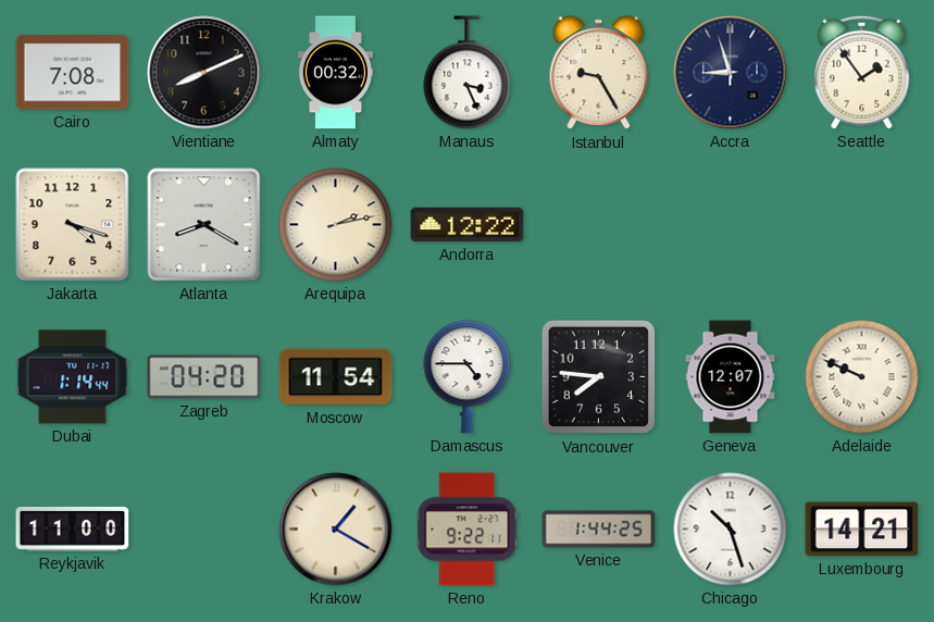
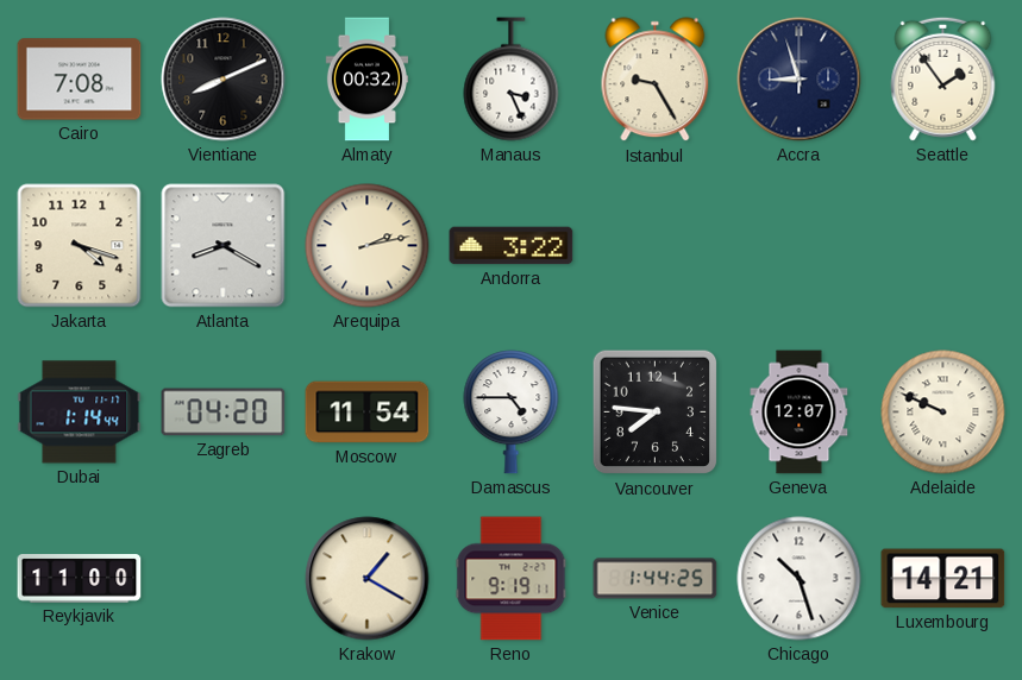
Andorra: 12:22 -> 3:22
Reno: 9:22 -> 9:19
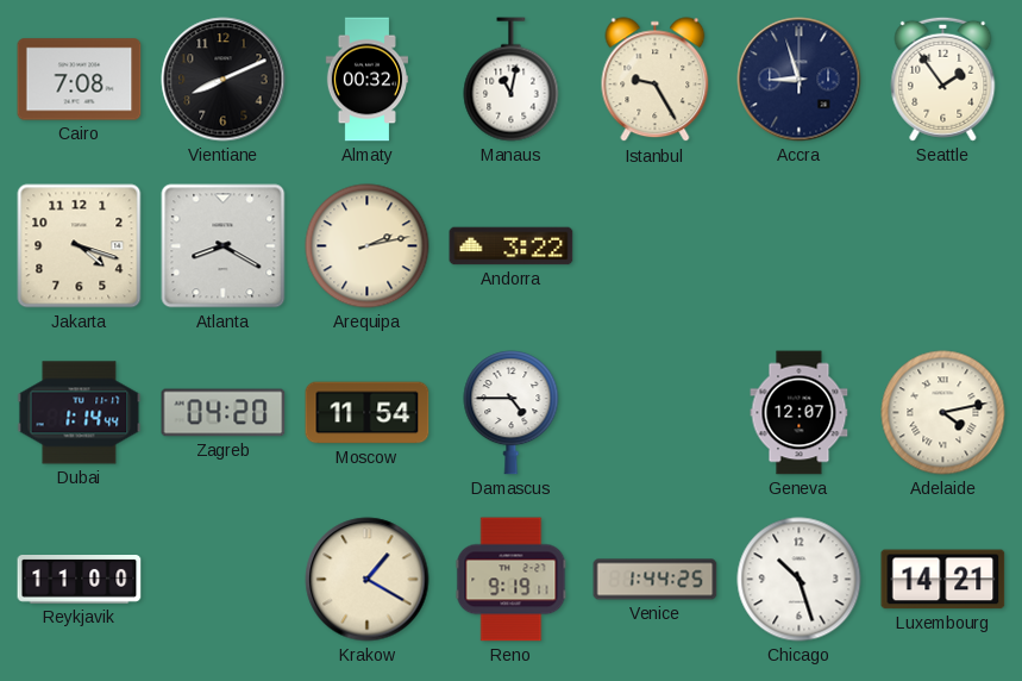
Manaus: 3:26 -> 11:02
Vancouver: 7:46 -> none
Adelaide: 9:49 -> 4:13
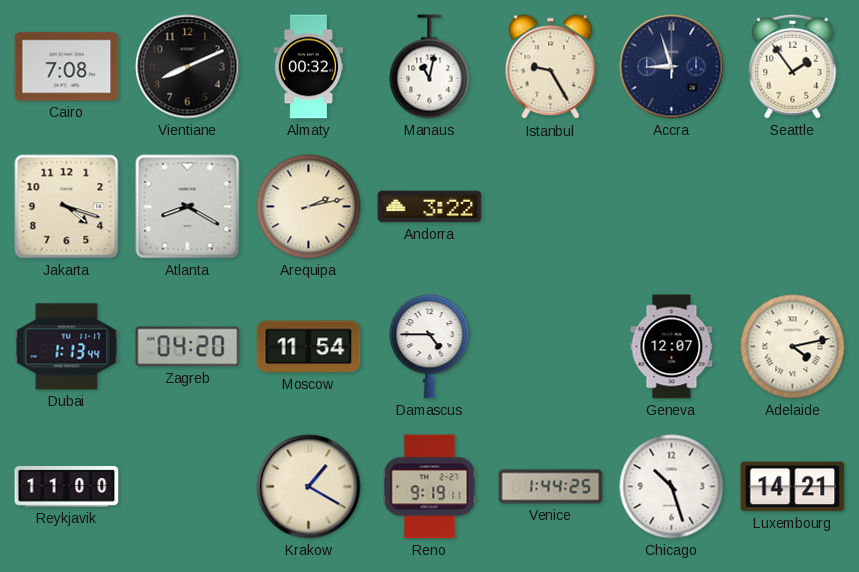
Dubai: 1:14 -> 1:13
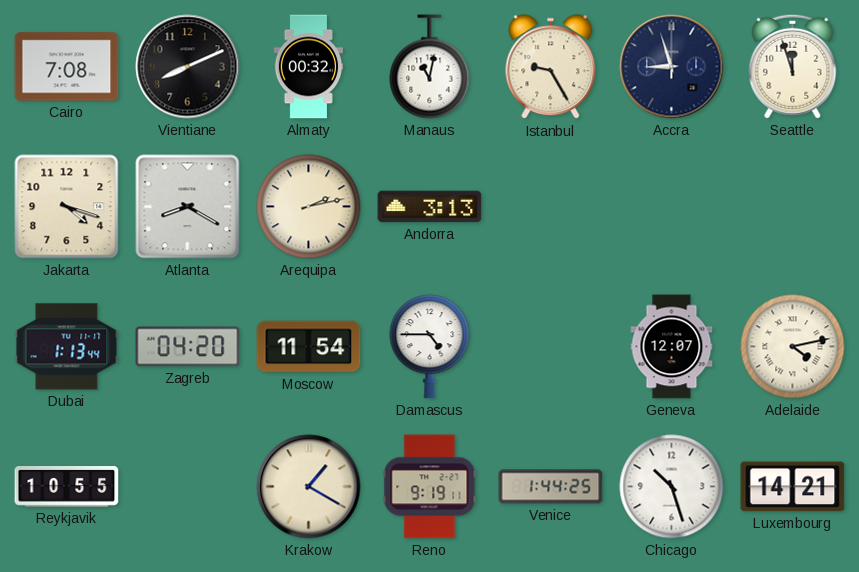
Seattle: 1:54 -> 11:57
Andorra: 3:22 -> 3:13
Reykjavik: 11:00 -> 10:55
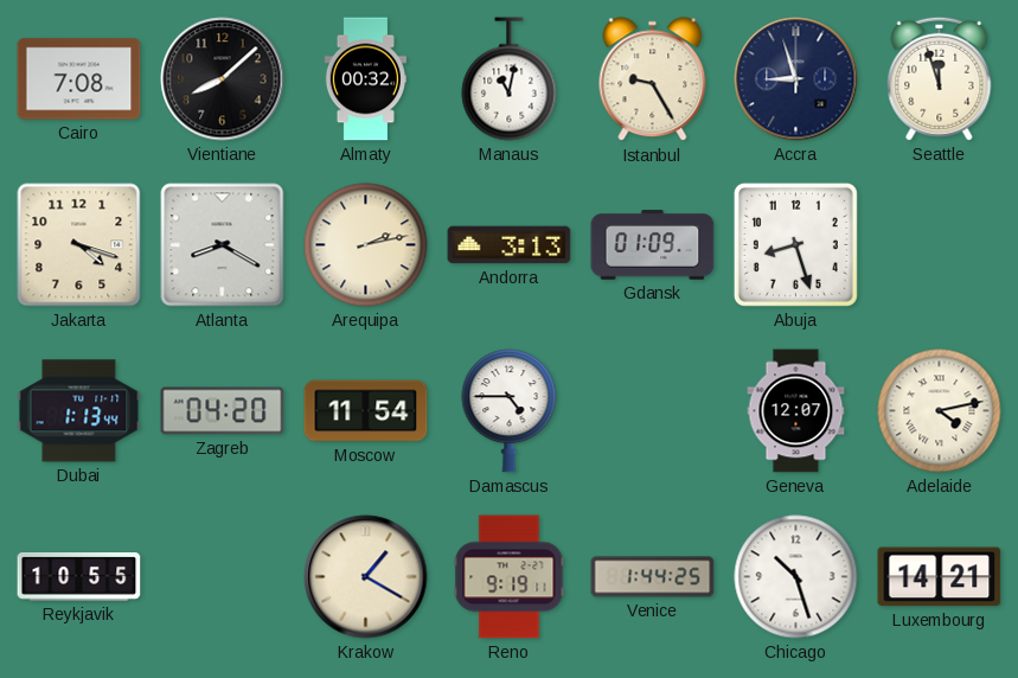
Vientiane: 8:11 -> 8:08
Gdansk: none -> 01:09
Abuja: none -> 8:27
